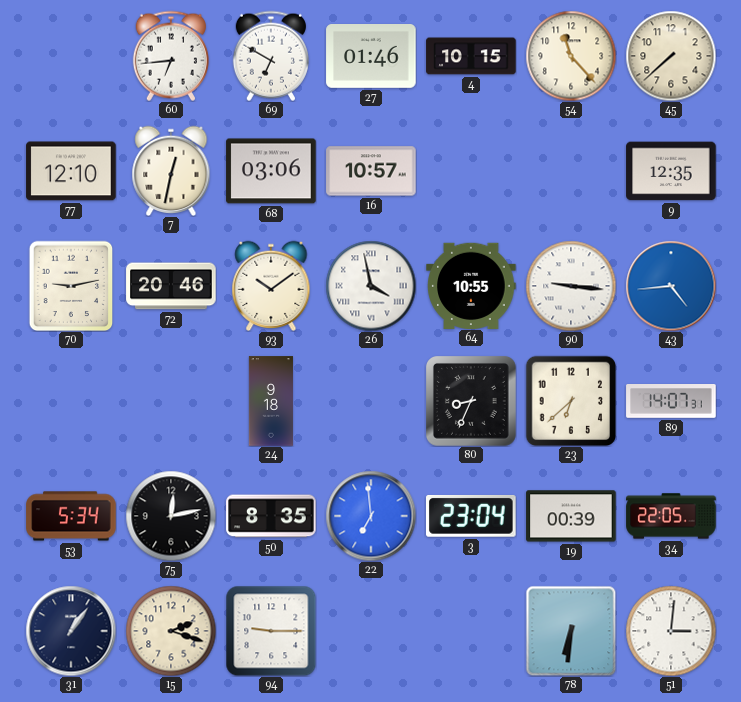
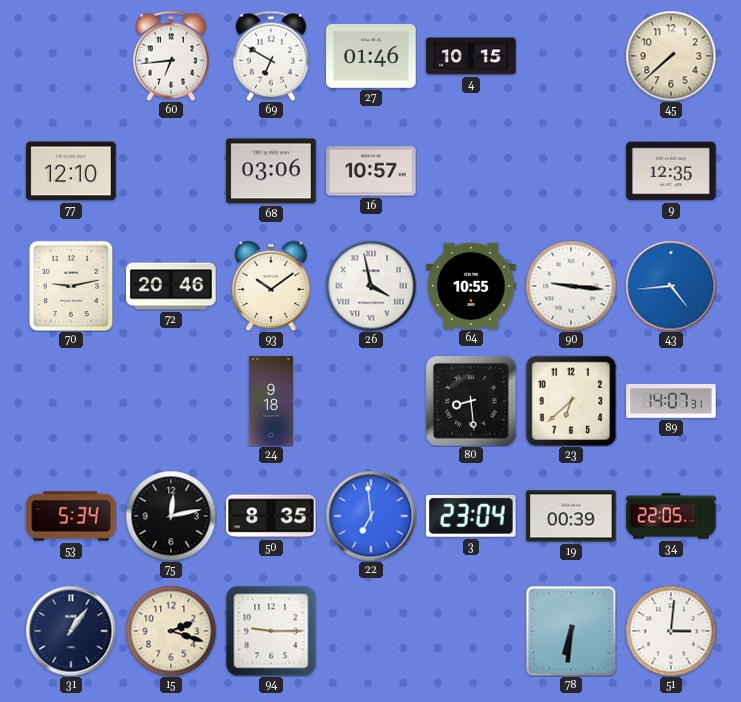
54: 11:23 -> none
7: 12:32 -> none
80: 8:34 -> 8:29
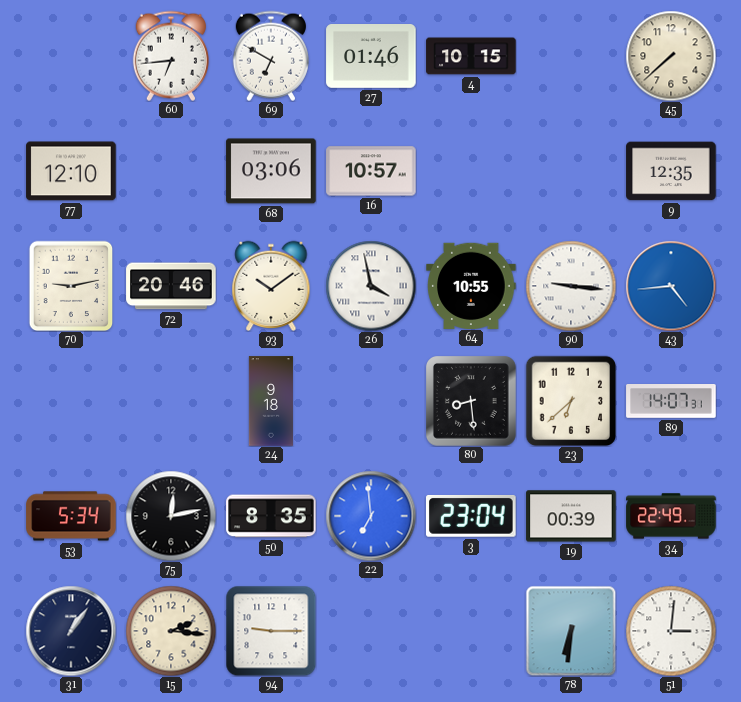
34: 22:05 -> 22:49
15: 2:18 -> 2:16
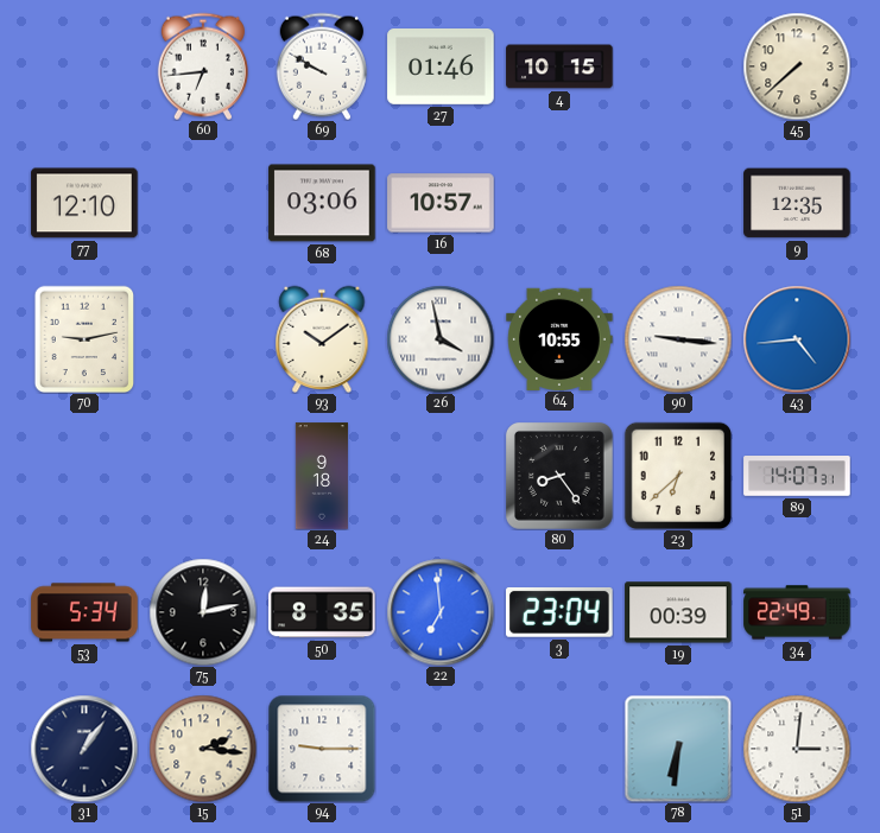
69: 6:50 -> 9:50
72: 20:46 -> none
80: 8:29 -> 8:24
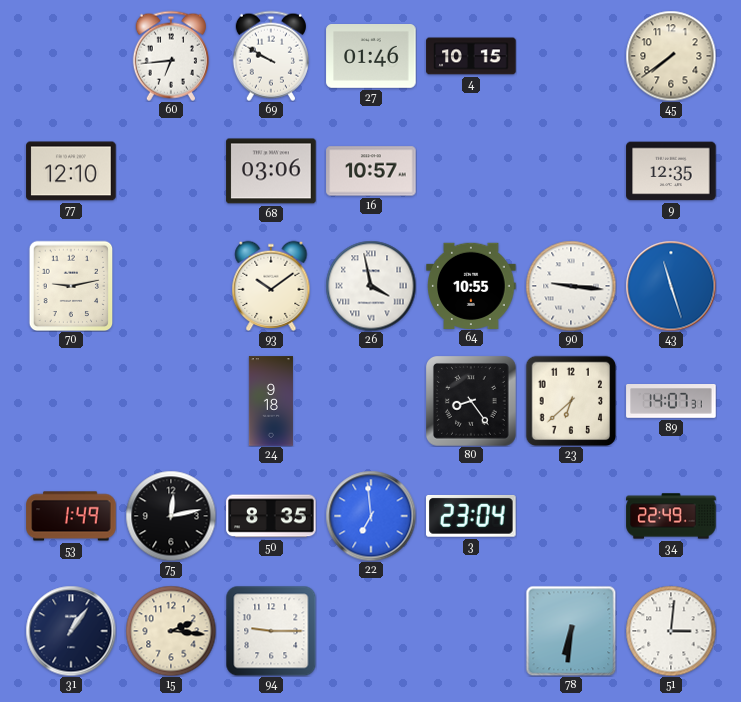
45: 7:38 -> 7:39
43: 4:44 -> 11:27
53: 5:34 -> 1:49
19: 00:39 -> none
